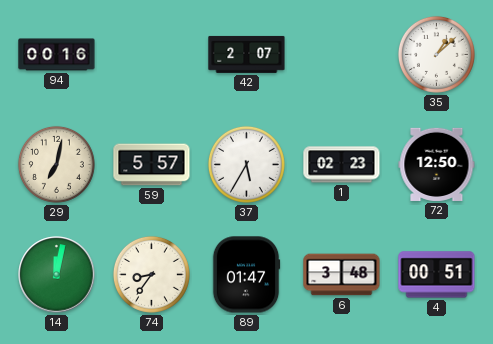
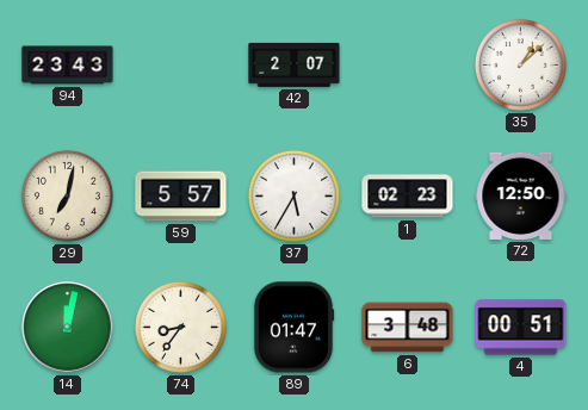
94: 00:16 -> 23:43
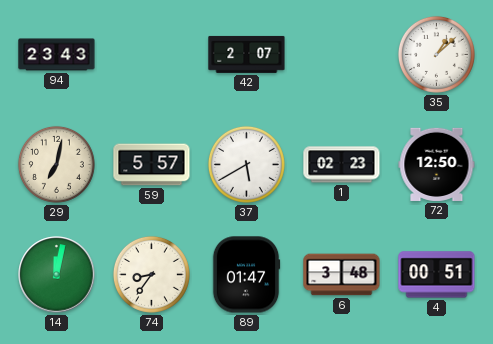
37: 5:35 -> 5:40
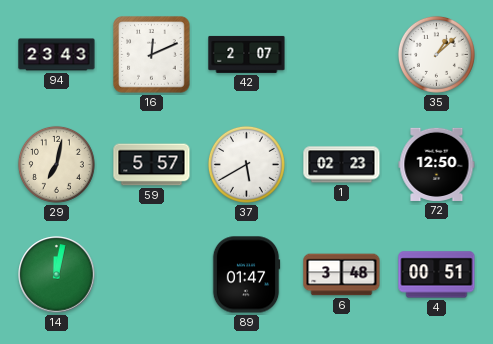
16: none -> 12:11
74: 8:36 -> none
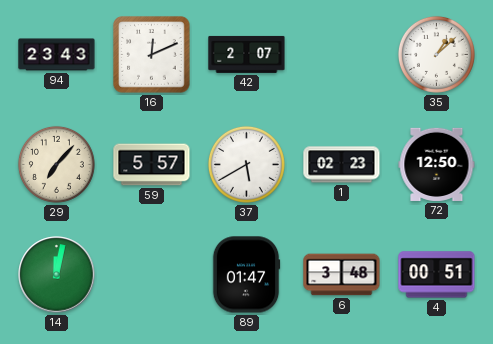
29: 7:02 -> 7:07
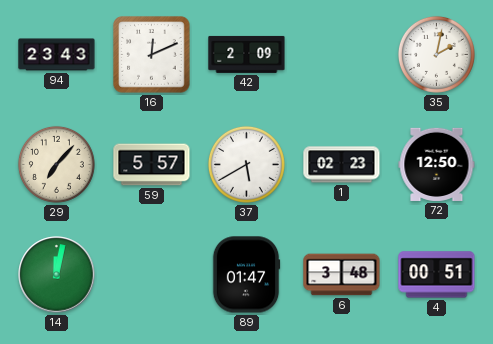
42: 2:07 -> 2:09
35: 1:08 -> 2:02
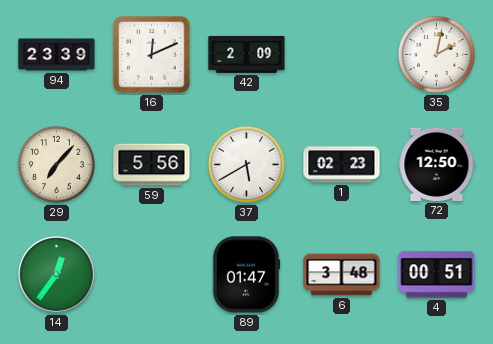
94: 23:43 -> 23:39
59: 5:57 -> 5:56
14: 12:02 -> 12:36
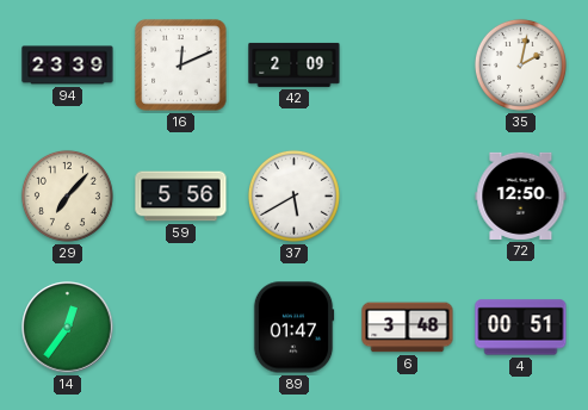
1: 02:23 -> none
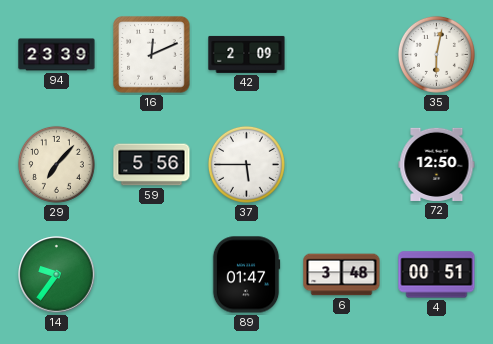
35: 2:02 -> 6:02
37: 5:40 -> 5:45
14: 12:36 -> 9:36
